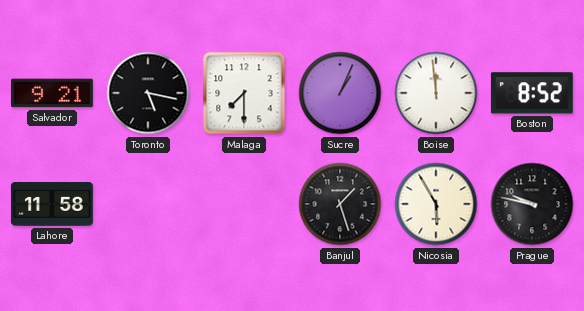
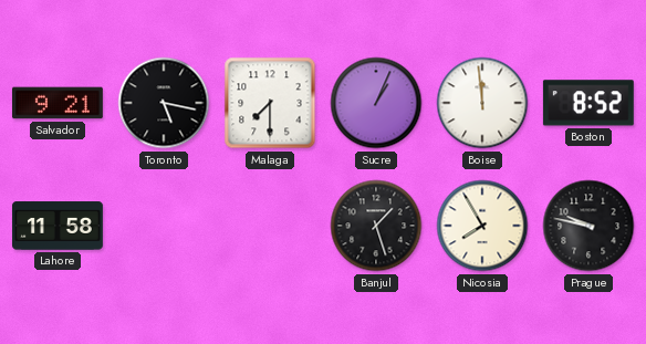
Nicosia: 5:55 -> 7:55
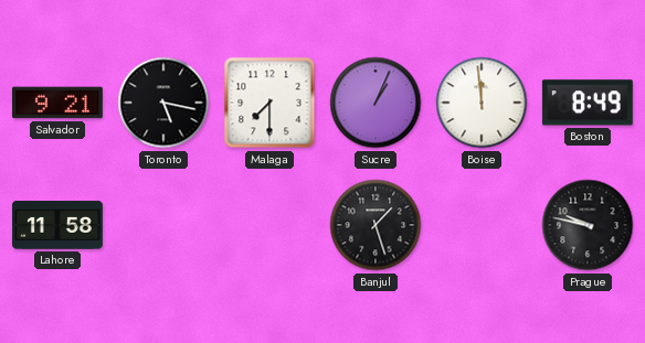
Boston: 8:52 -> 8:49
Nicosia: 7:55 -> none
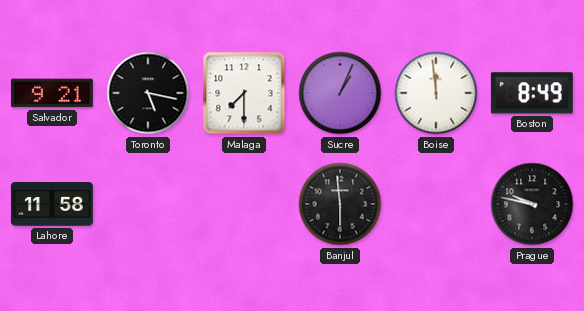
Banjul: 1:27 -> 5:59
